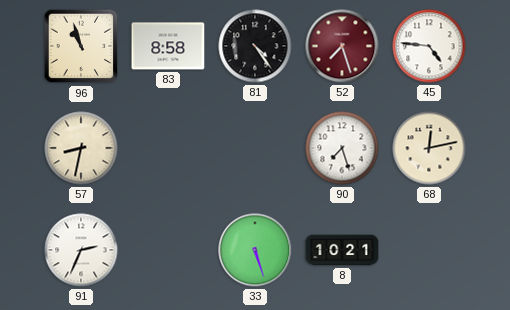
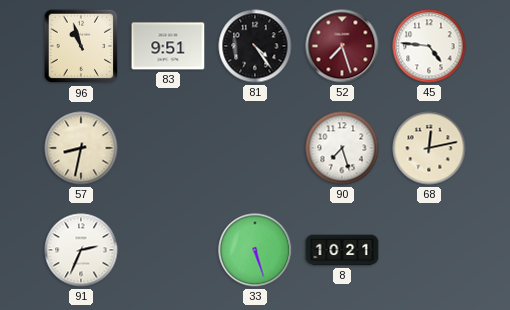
83: 8:58 -> 9:51
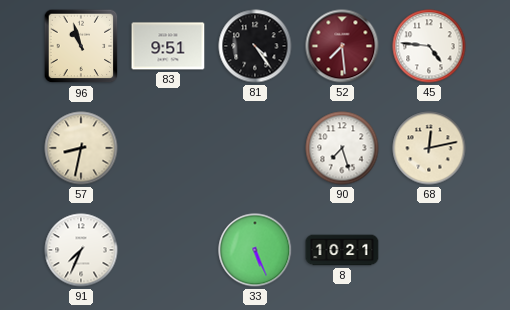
52: 7:27 -> 7:29
91: 2:34 -> 7:34
33: 5:27 -> 5:26
